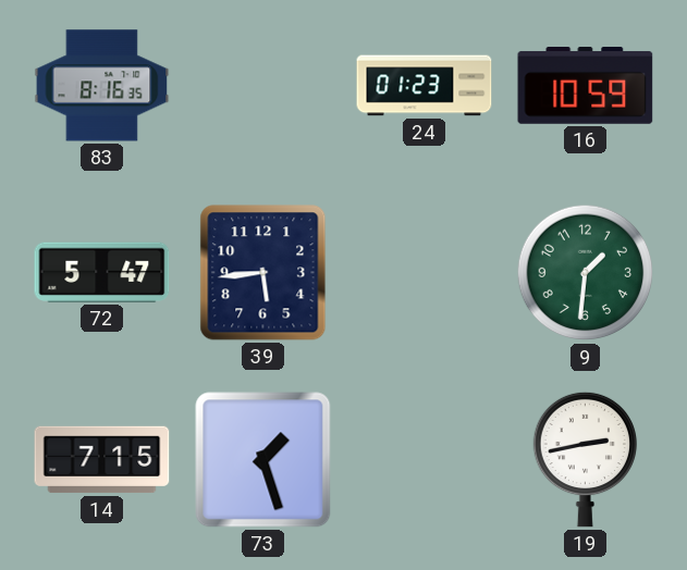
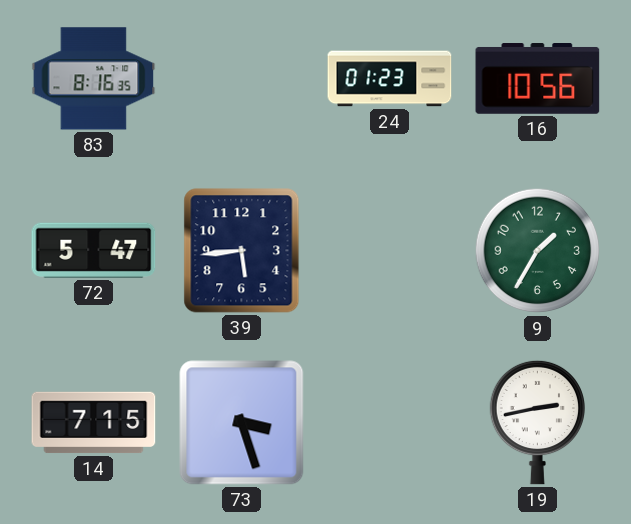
16: 10:59 -> 10:56
9: 1:31 -> 1:35
73: 1:27 -> 3:27
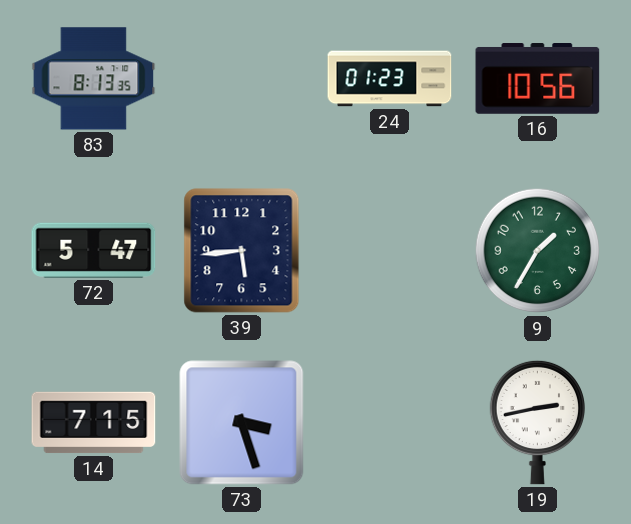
83: 8:16 -> 8:13
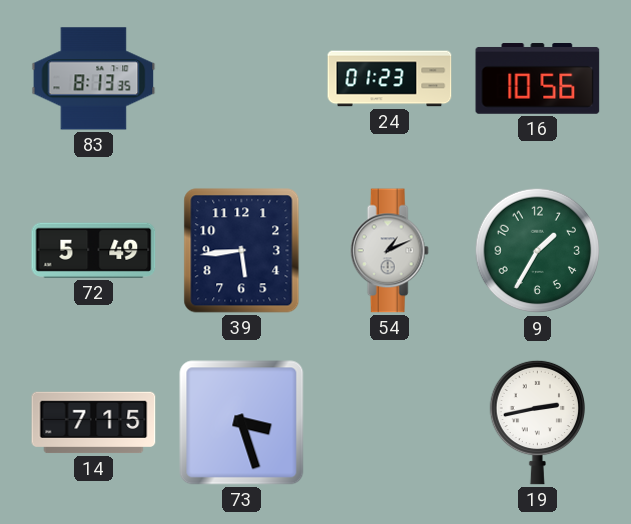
72: 5:47 -> 5:49
54: none -> 1:11
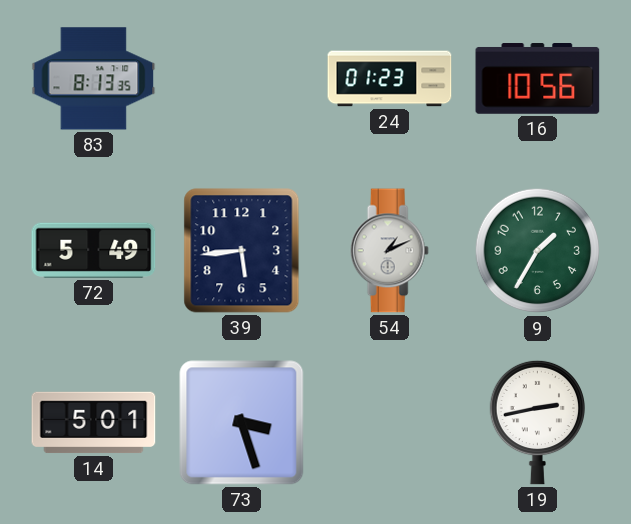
14: 7:15 -> 5:01
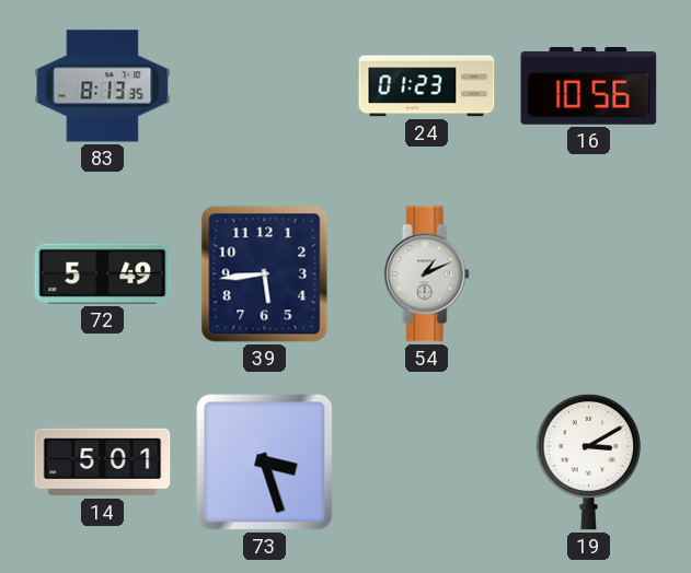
9: 1:35 -> none
19: 2:43 -> 3:10
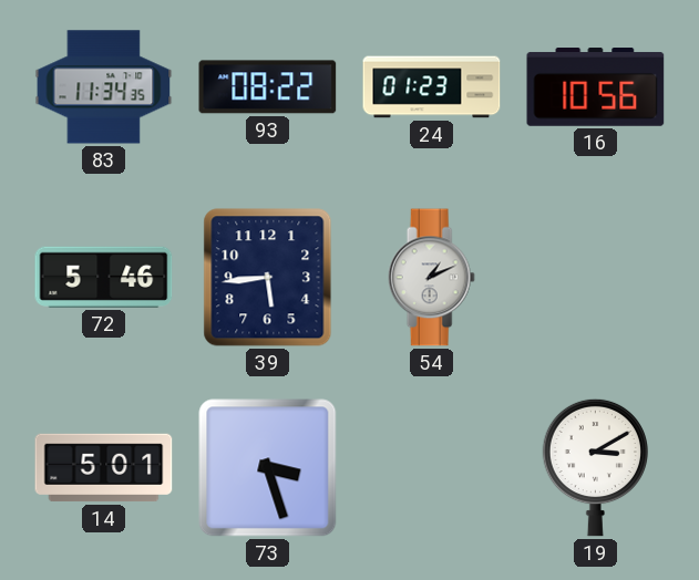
83: 8:13 -> 11:34
93: none -> 08:22
72: 5:49 -> 5:46
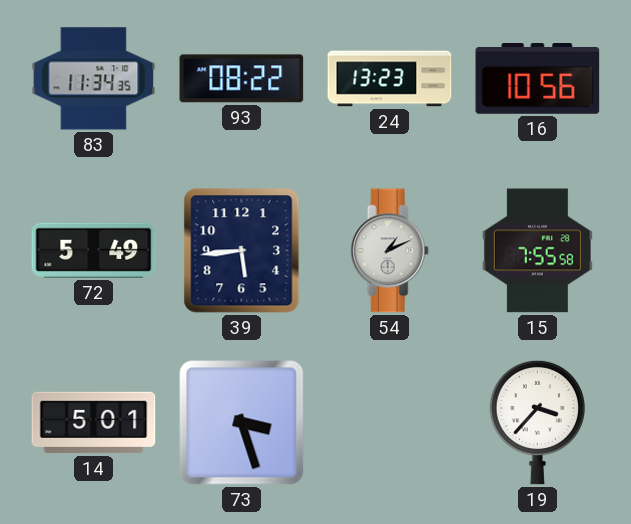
24: 01:23 -> 13:23
72: 5:46 -> 5:49
15: none -> 7:55
19: 3:10 -> 3:37
